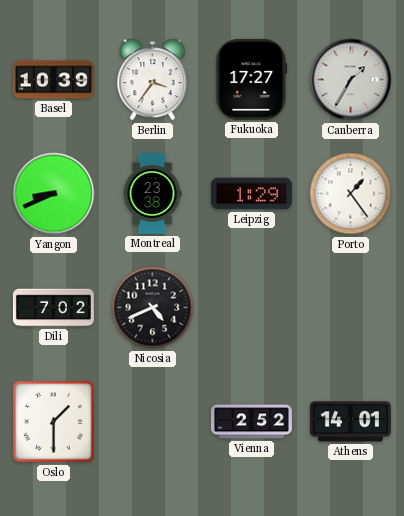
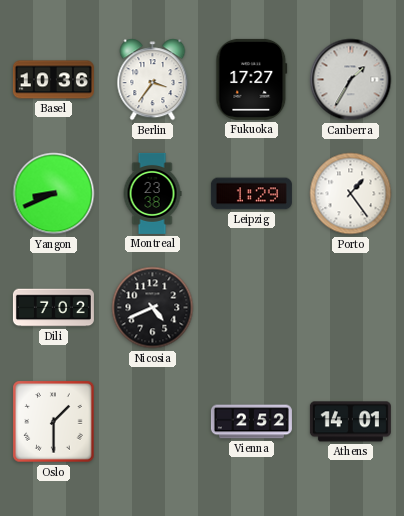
Basel: 10:39 -> 10:36
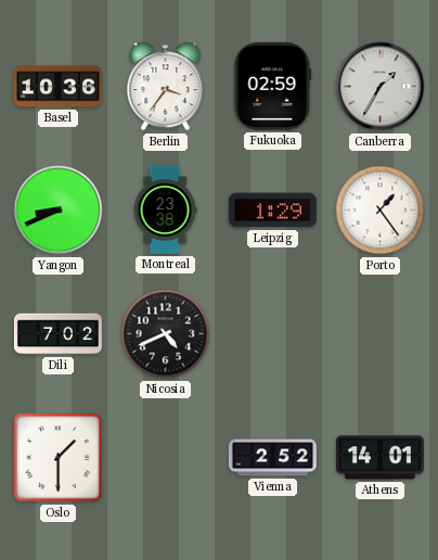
Fukuoka: 17:27 -> 02:59
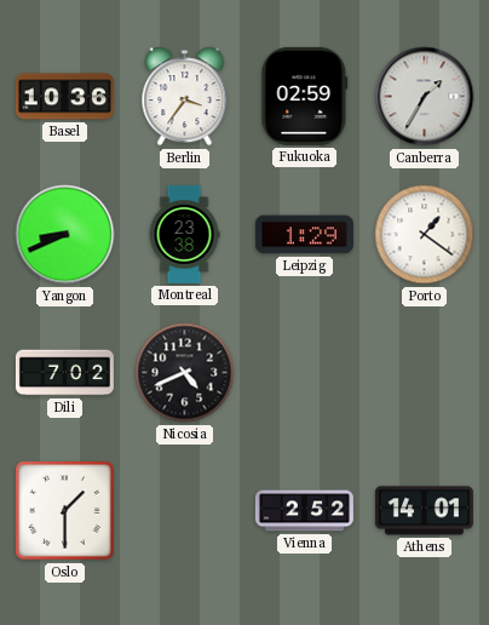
Porto: 1:24 -> 1:21
